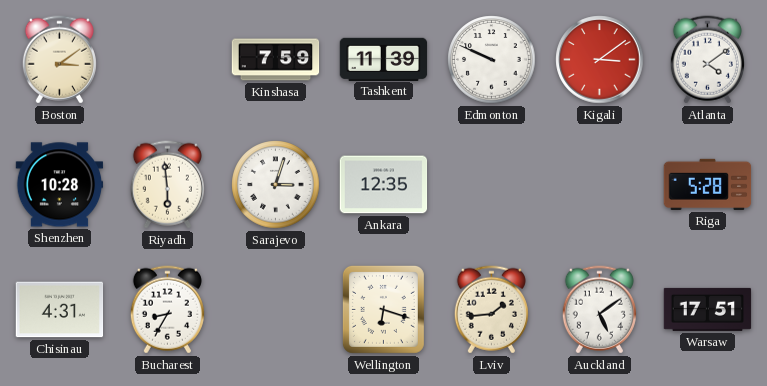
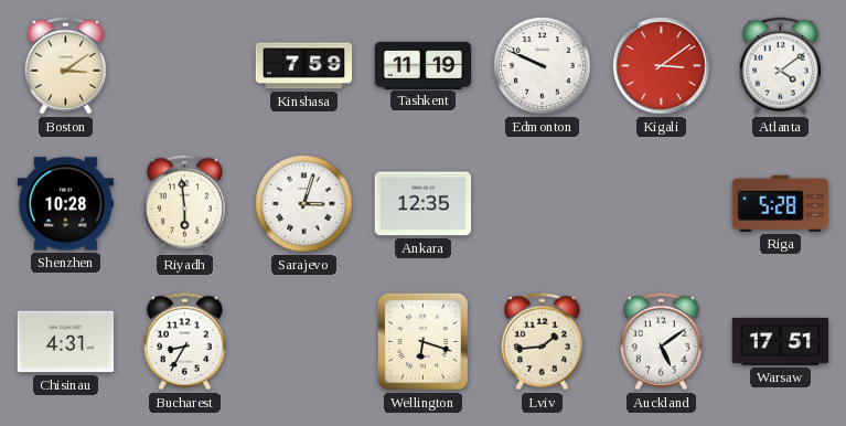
Tashkent: 11:39 -> 11:19
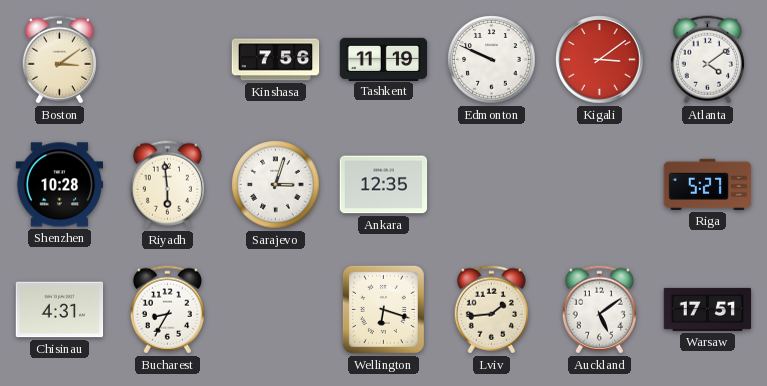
Kinshasa: 7:59 -> 7:56
Riga: 5:28 -> 5:27
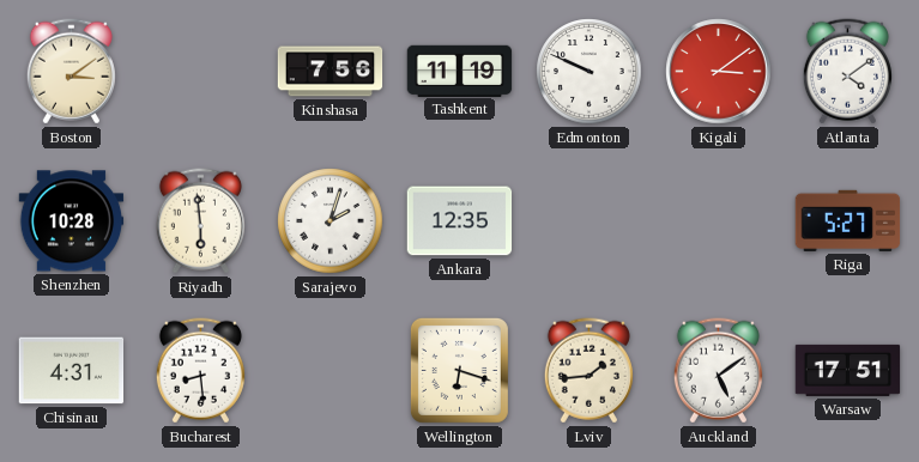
Sarajevo: 3:03 -> 2:03
Bucharest: 8:35 -> 8:29
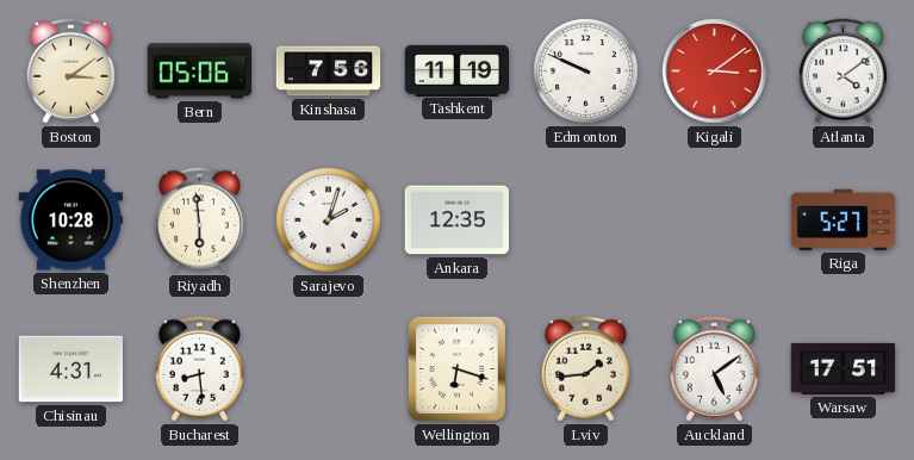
Bern: none -> 05:06
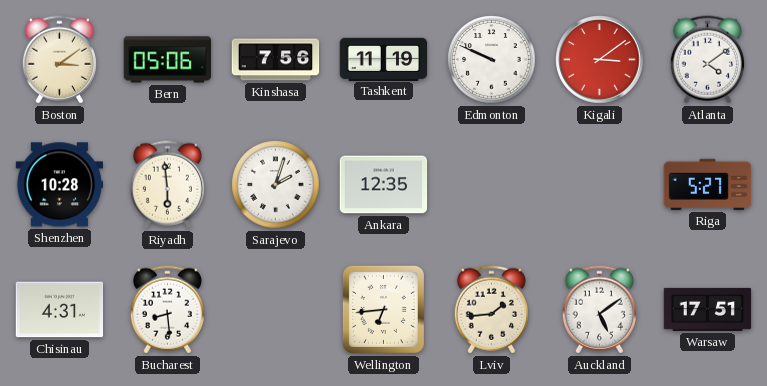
Wellington: 6:18 -> 6:44
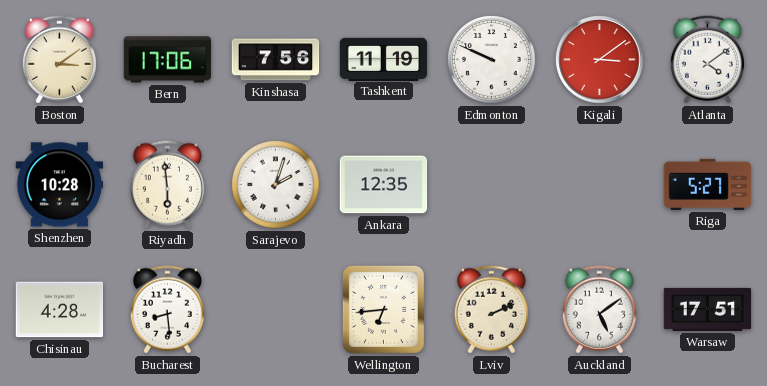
Bern: 05:06 -> 17:06
Chisinau: 4:31 -> 4:28
Lviv: 1:44 -> 2:11
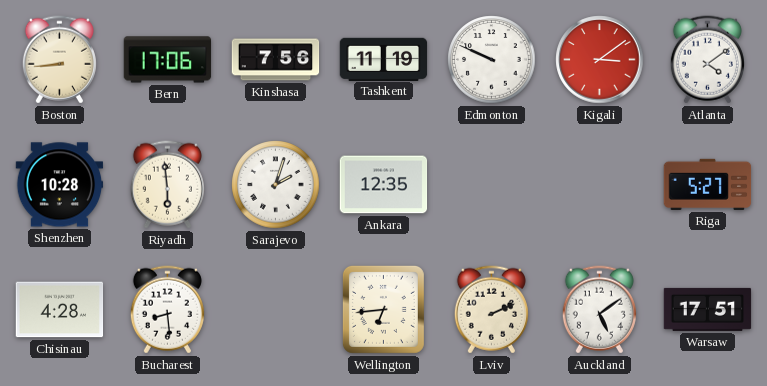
Boston: 3:09 -> 8:44
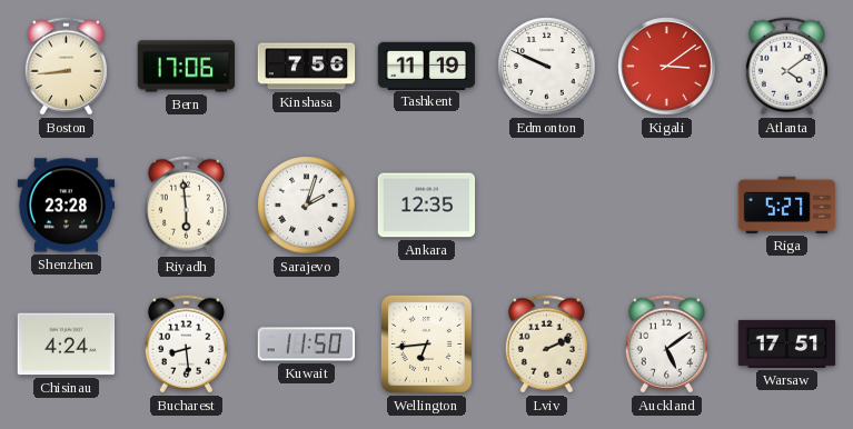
Shenzhen: 10:28 -> 23:28
Chisinau: 4:28 -> 4:24
Kuwait: none -> 11:50
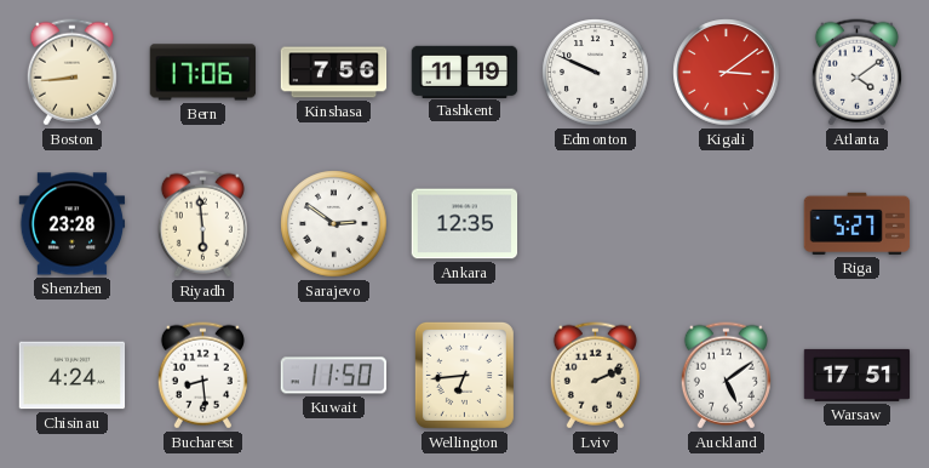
Sarajevo: 2:03 -> 2:51
